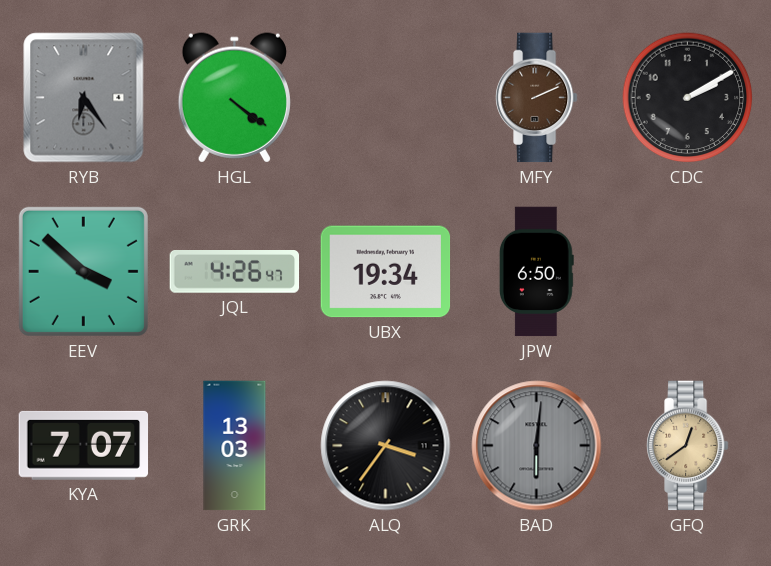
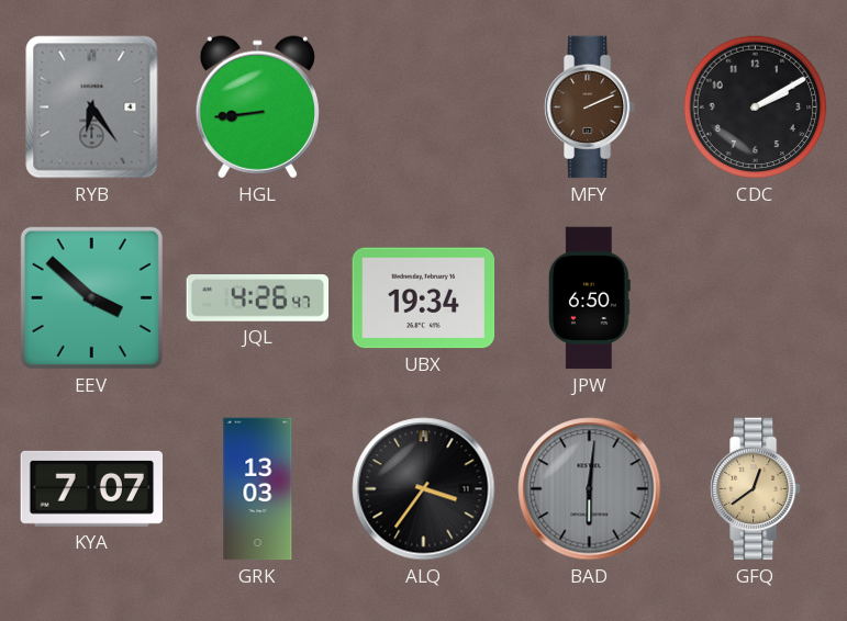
HGL: 4:21 -> 8:44
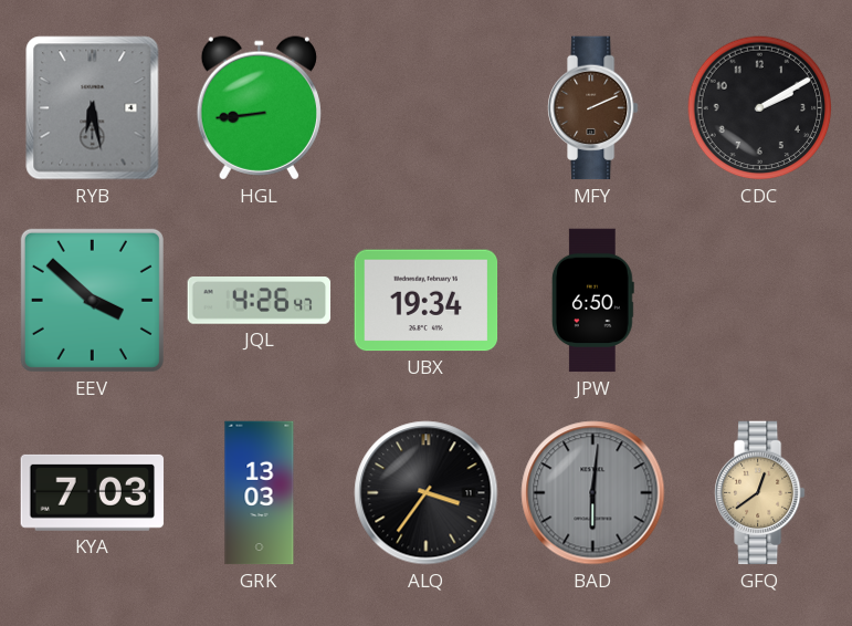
RYB: 6:24 -> 6:28
KYA: 7:07 -> 7:03
